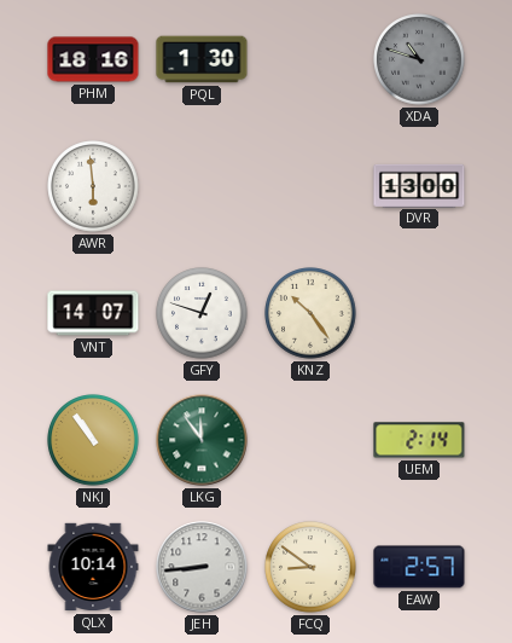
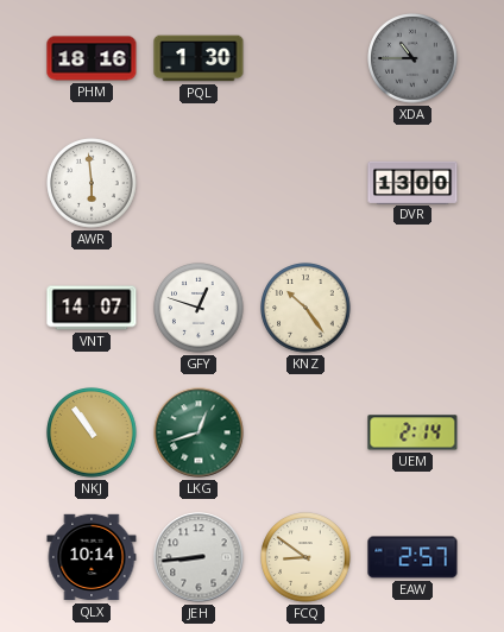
XDA: 10:48 -> 10:45
LKG: 11:54 -> 12:42
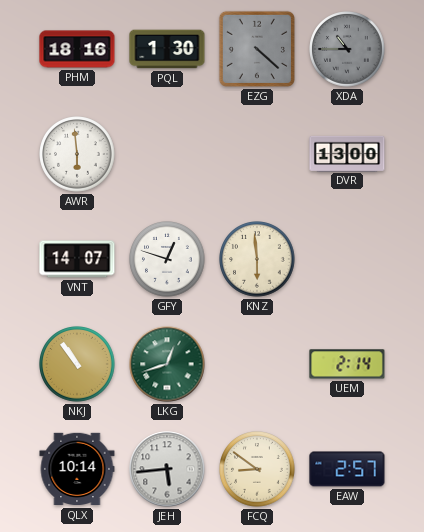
EZG: none -> 4:22
KNZ: 10:24 -> 5:59
JEH: 8:44 -> 5:44
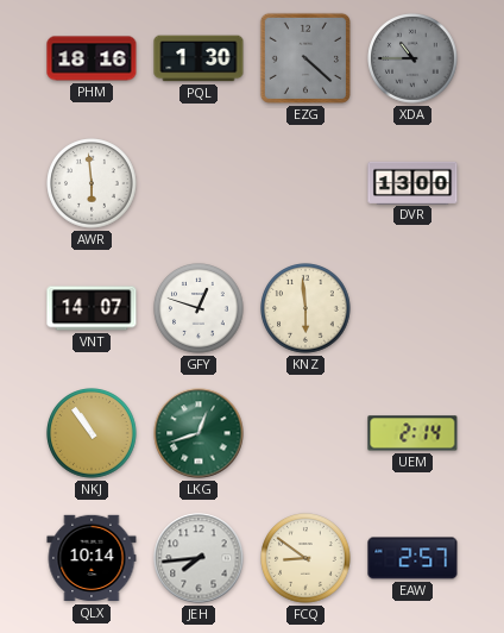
JEH: 5:44 -> 7:44
